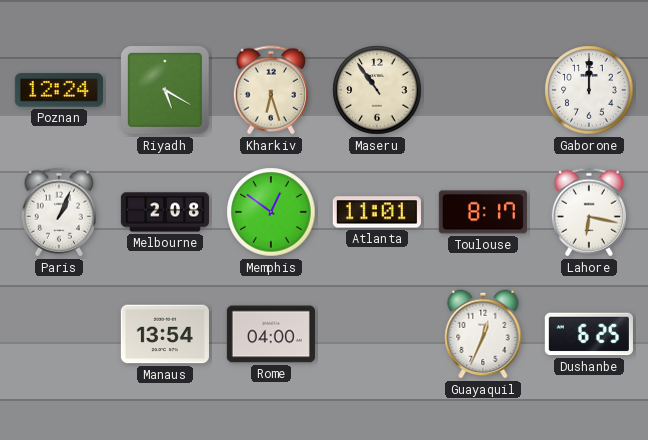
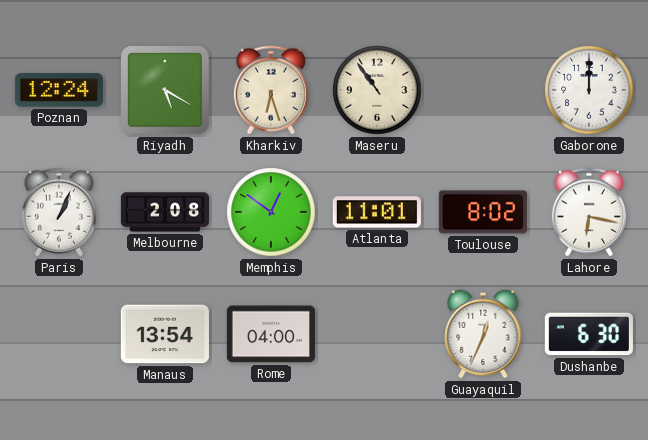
Toulouse: 8:17 -> 8:02
Dushanbe: 6:25 -> 6:30
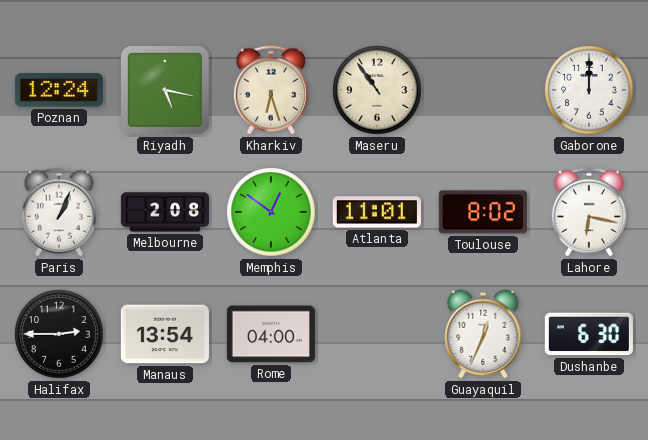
Riyadh: 5:20 -> 5:17
Halifax: none -> 2:45
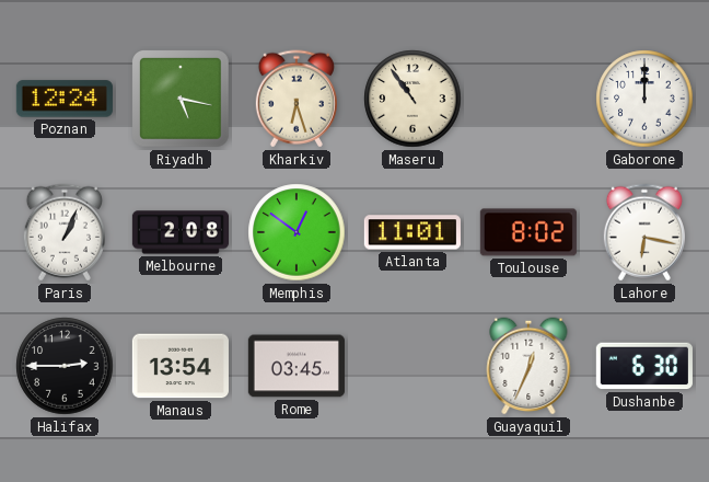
Rome: 04:00 -> 03:45
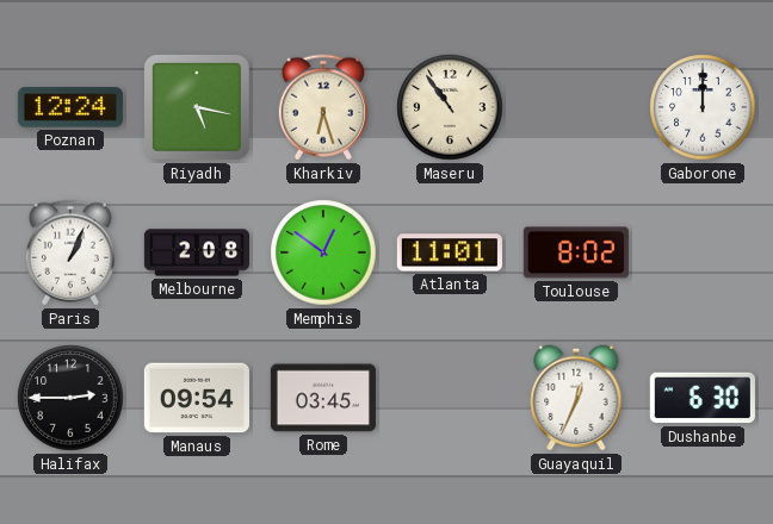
Lahore: 6:17 -> none
Manaus: 13:54 -> 09:54
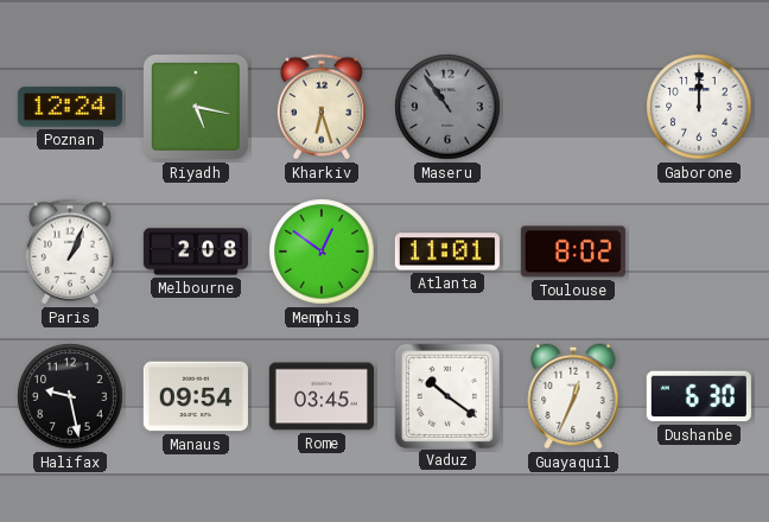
Maseru dial: cream -> grey
Halifax: 2:45 -> 9:28
Vaduz: none -> 10:21
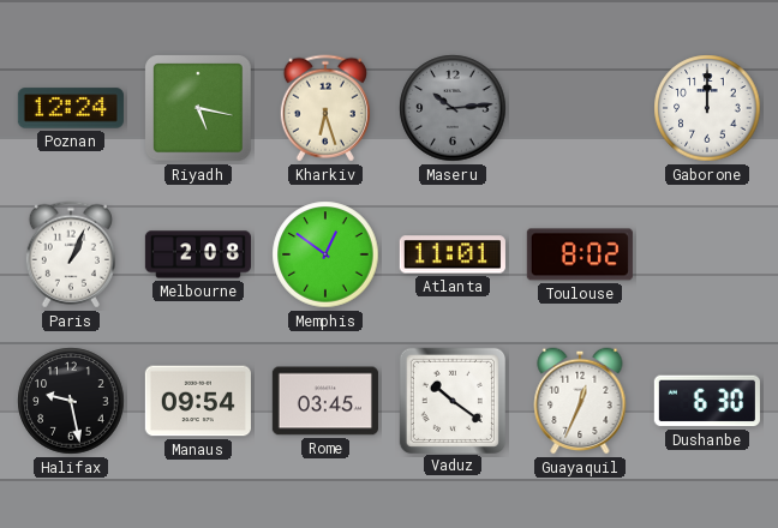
Maseru: 10:54 -> 10:14
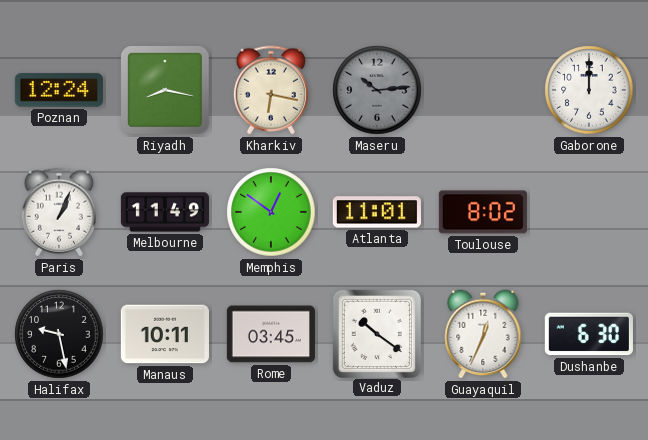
Riyadh: 5:17 -> 8:17
Kharkiv: 6:27 -> 6:17
Melbourne: 2:08 -> 11:49
Manaus: 09:54 -> 10:11
